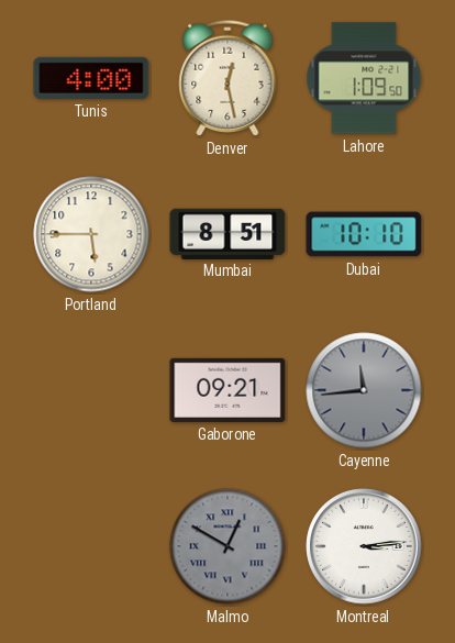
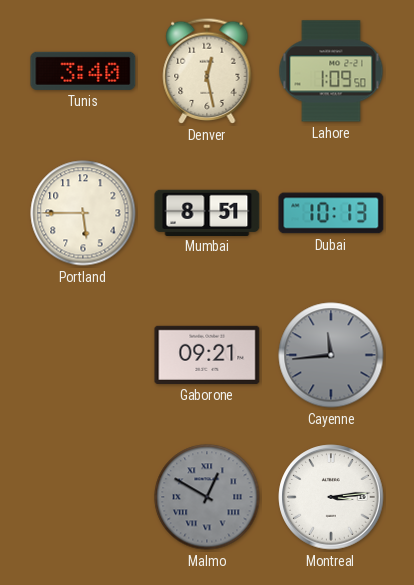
Tunis: 4:00 -> 3:40
Dubai: 10:10 -> 10:13
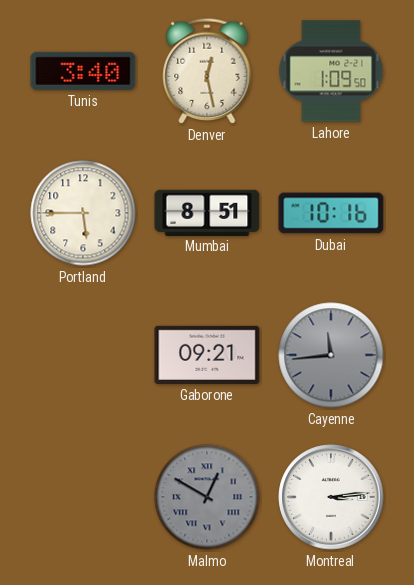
Dubai: 10:13 -> 10:16
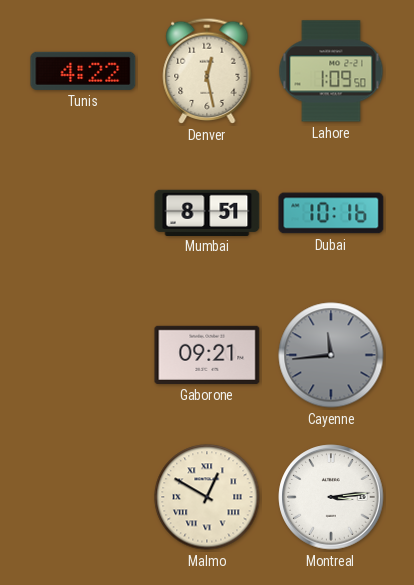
Tunis: 3:40 -> 4:22
Portland: 5:45 -> none
Malmo dial: grey -> cream
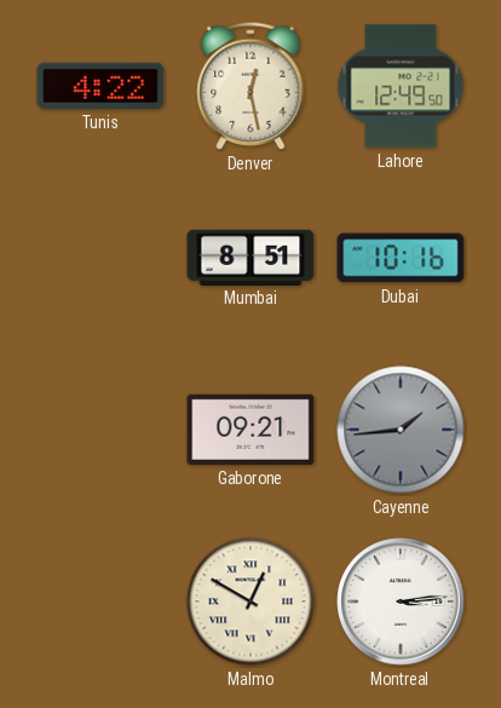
Lahore: 1:09 -> 12:49
Cayenne: 11:44 -> 1:44
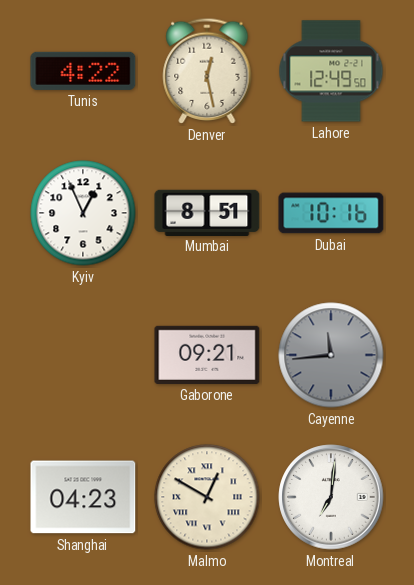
Kyiv: none -> 12:56
Cayenne: 1:44 -> 11:44
Shanghai: none -> 04:23
Montreal: 3:14 -> 7:01
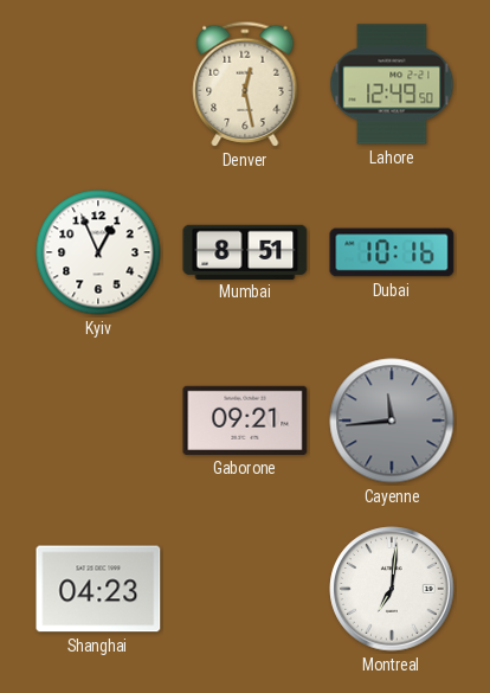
Tunis: 4:22 -> none
Malmo: 12:50 -> none
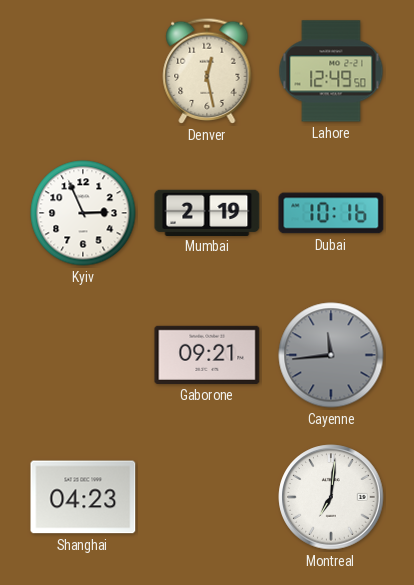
Kyiv: 12:56 -> 2:56
Mumbai: 8:51 -> 2:19
